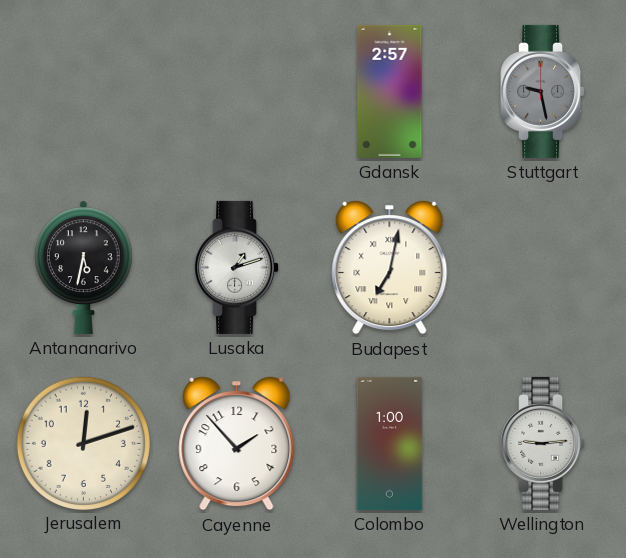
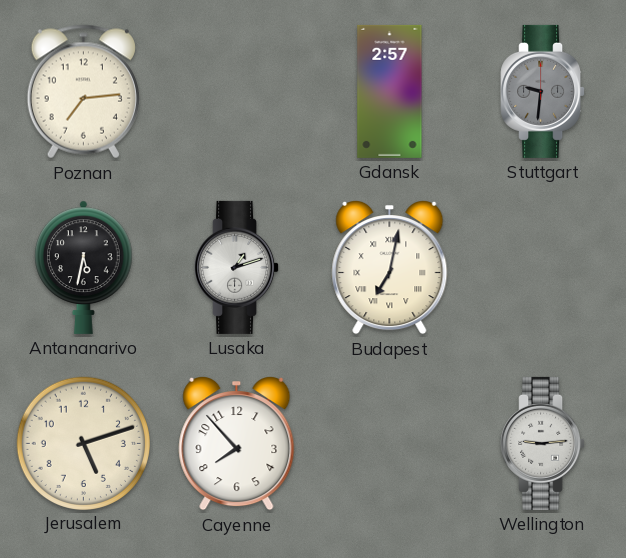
Poznan: none -> 7:14
Stuttgart: 9:28 -> 9:31
Jerusalem: 12:12 -> 5:12
Cayenne: 1:53 -> 7:53
Colombo: 1:00 -> none
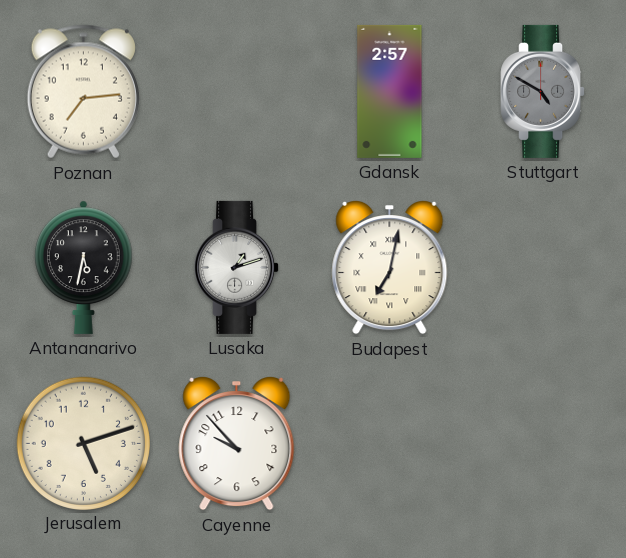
Stuttgart: 9:31 -> 4:50
Cayenne: 7:53 -> 9:53
Wellington: 9:14 -> none
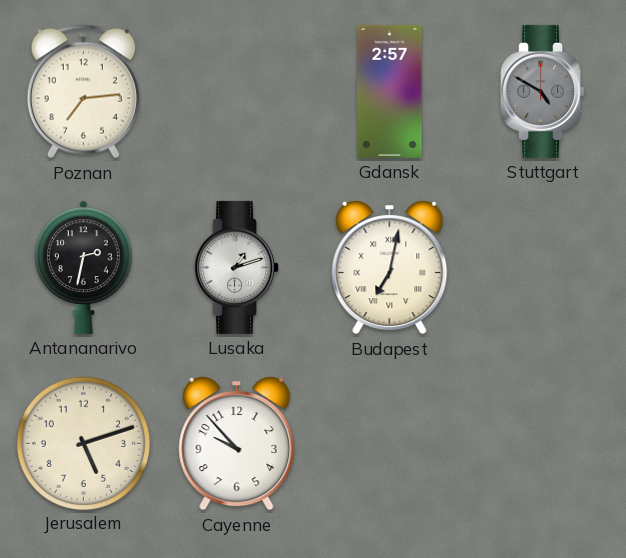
Antananarivo: 5:32 -> 2:32
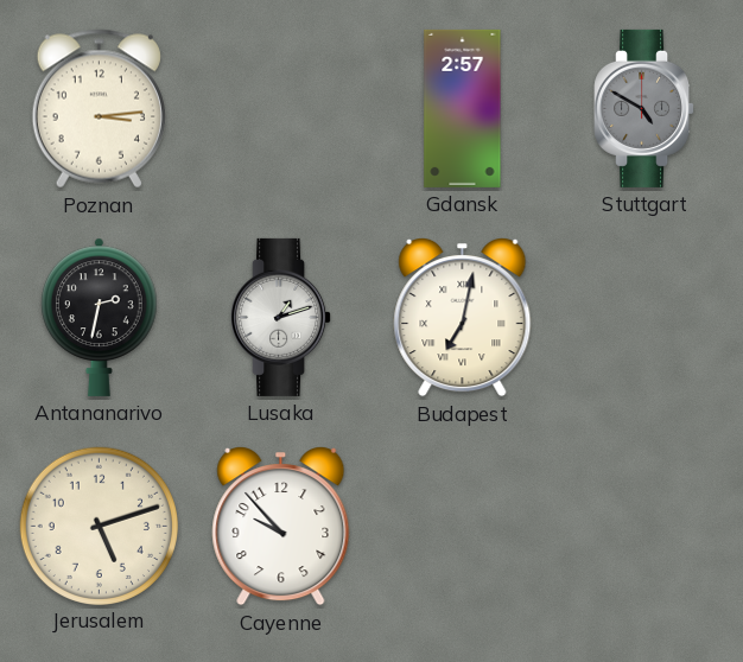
Poznan: 7:14 -> 3:14
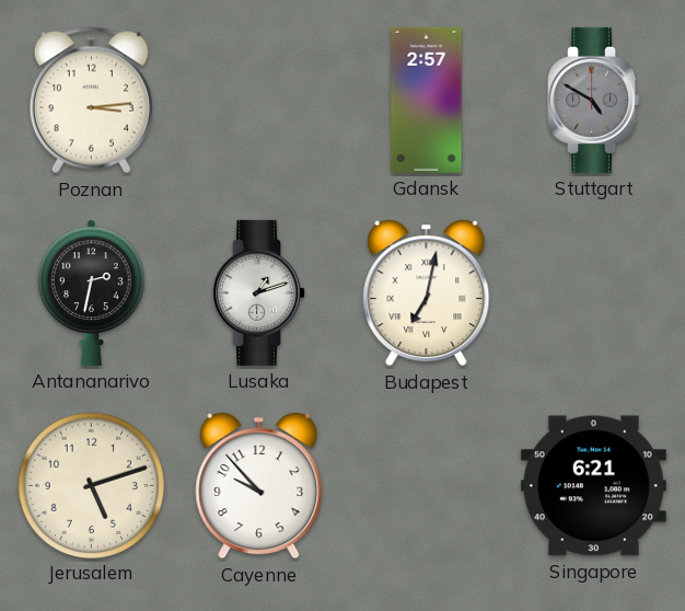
Singapore: none -> 6:21
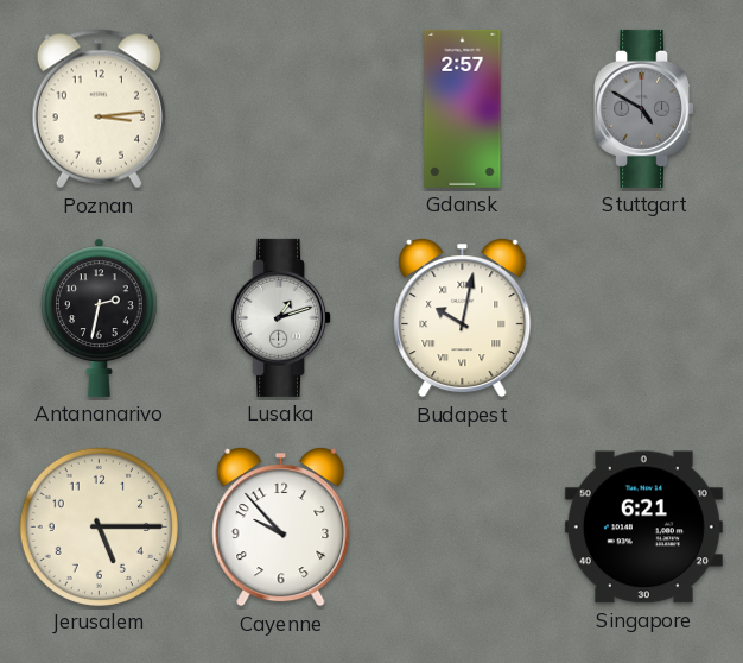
Budapest: 7:02 -> 10:02
Jerusalem: 5:12 -> 5:15
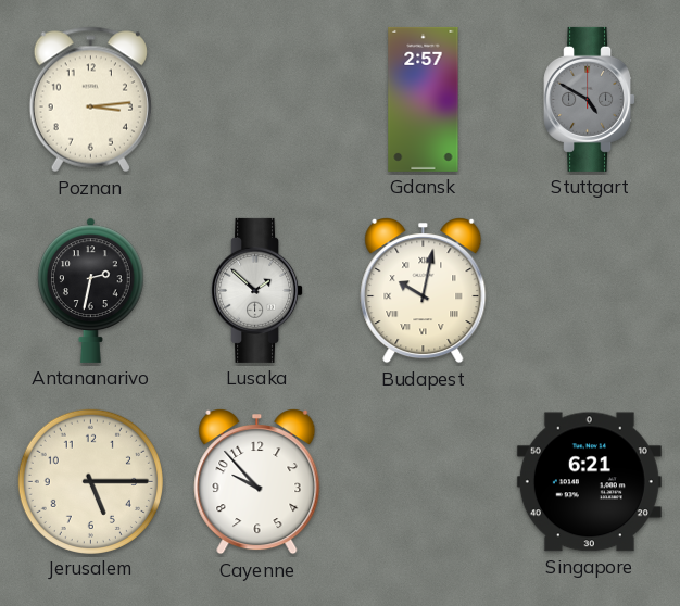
Lusaka: 1:12 -> 1:52
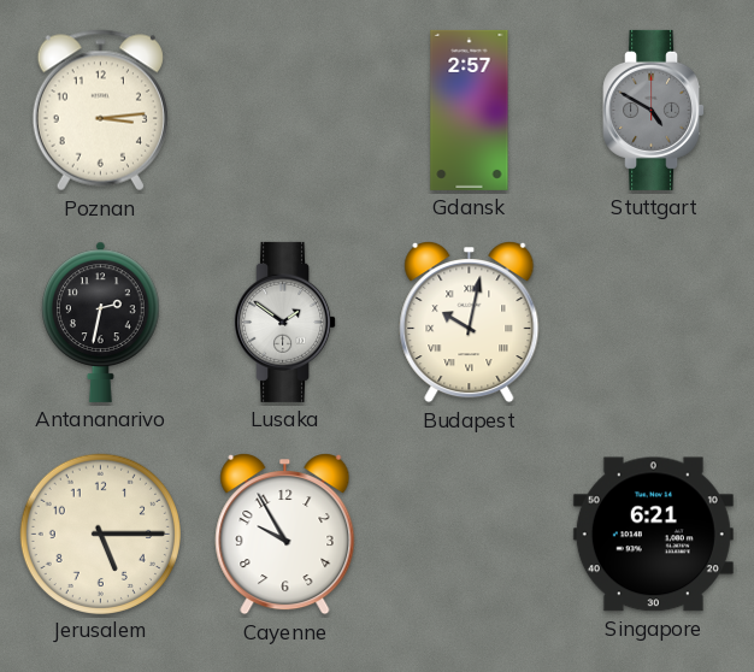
Lusaka: 1:52 -> 1:51
Cayenne: 9:53 -> 9:55
